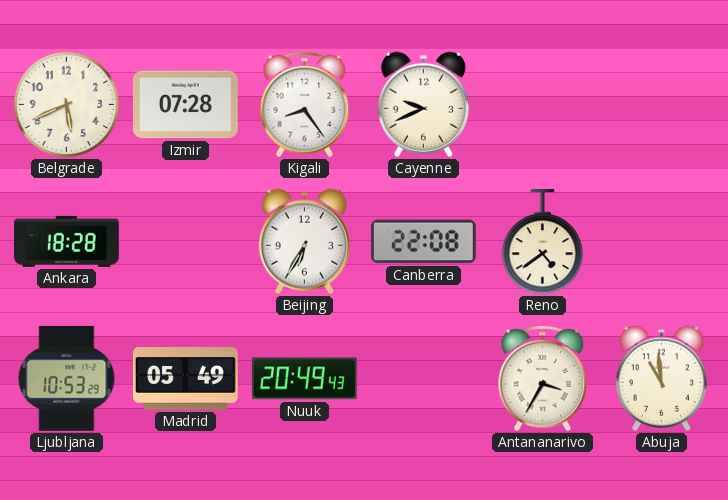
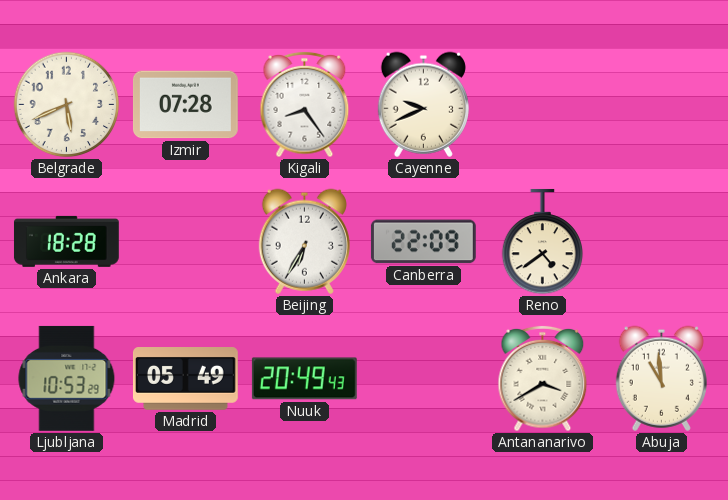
Canberra: 22:08 -> 22:09
Antananarivo: 3:35 -> 3:40
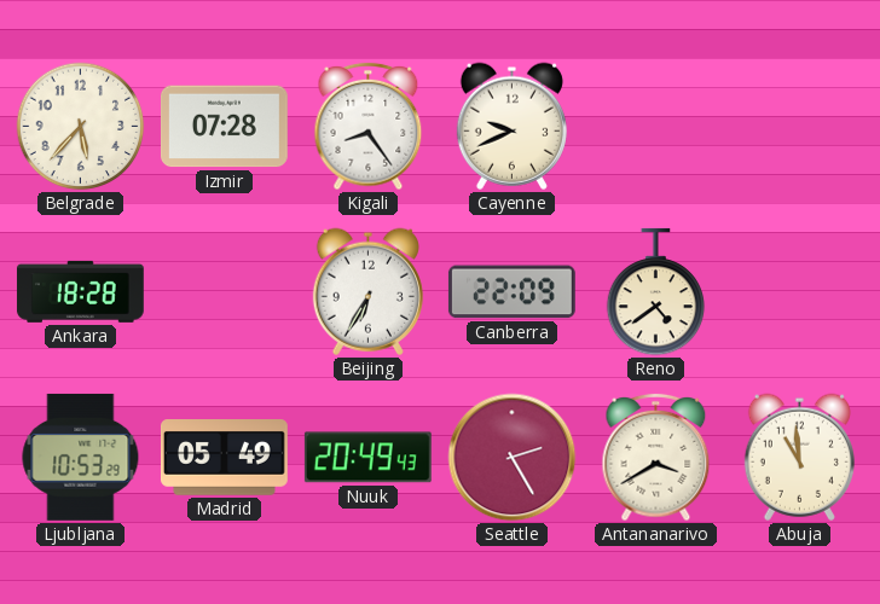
Belgrade: 5:41 -> 5:37
Seattle: none -> 2:25
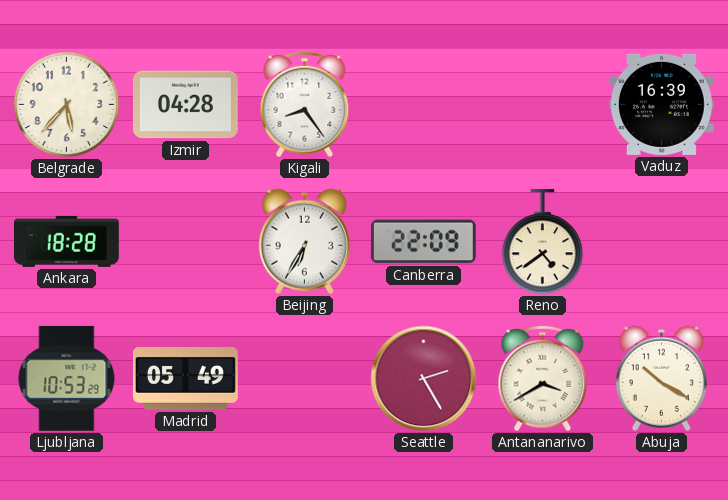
Izmir: 07:28 -> 04:28
Cayenne: 9:41 -> none
Vaduz: none -> 16:39
Nuuk: 20:49 -> none
Abuja: 10:59 -> 10:20
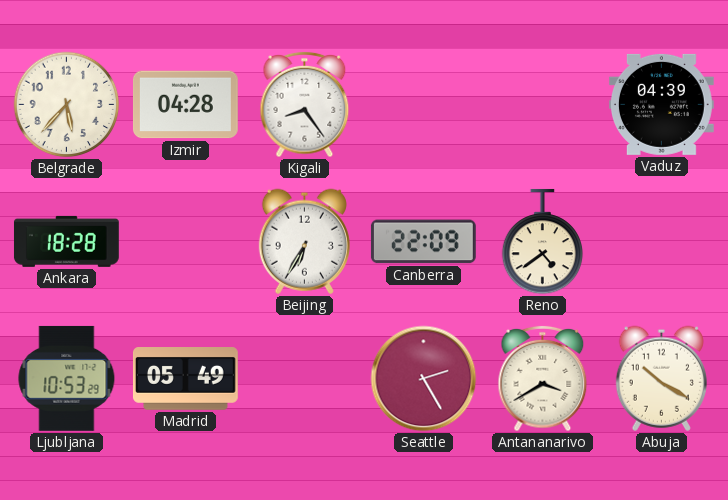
Vaduz: 16:39 -> 04:39
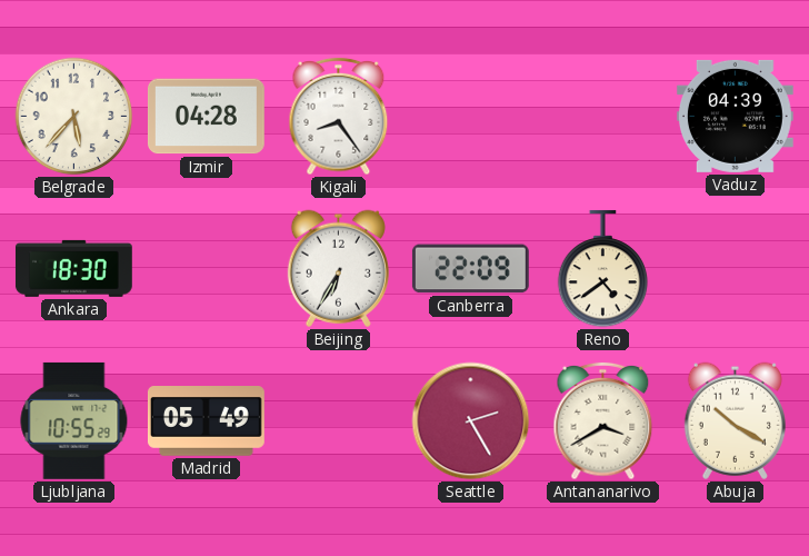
Ankara: 18:28 -> 18:30
Ljubljana: 10:53 -> 10:55
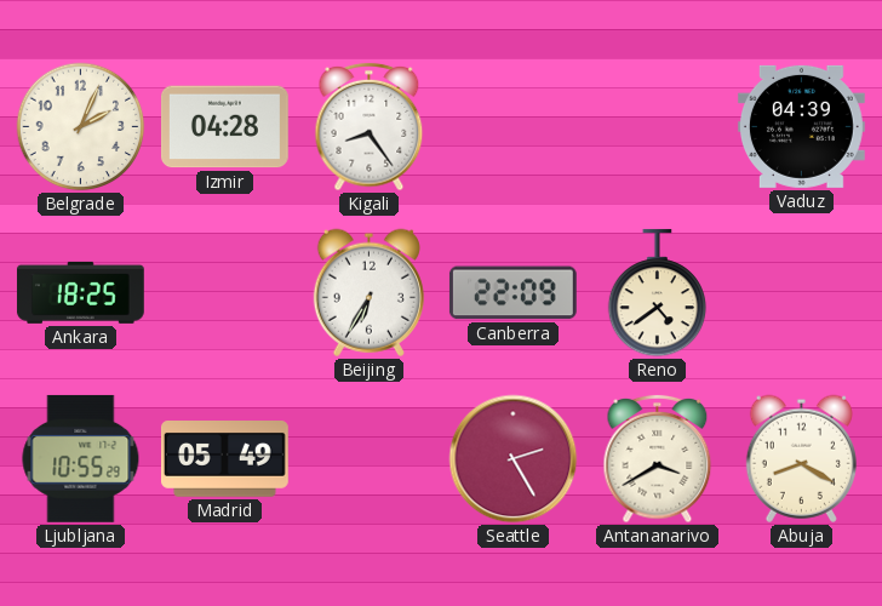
Belgrade: 5:37 -> 2:04
Ankara: 18:30 -> 18:25
Abuja: 10:20 -> 8:20
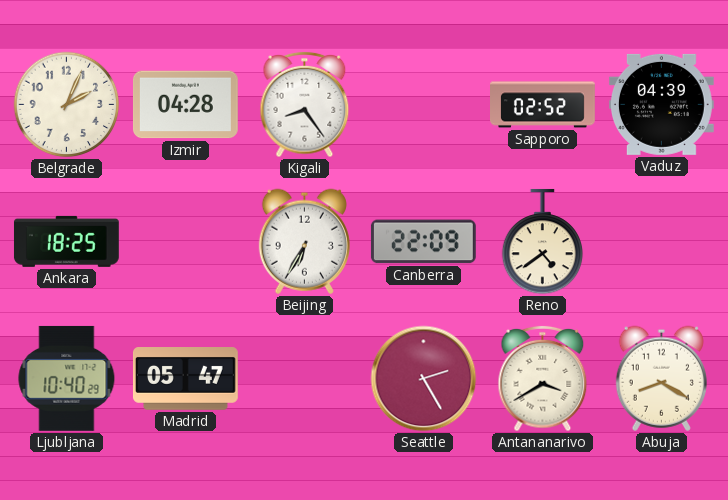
Sapporo: none -> 02:52
Ljubljana: 10:55 -> 10:40
Madrid: 05:49 -> 05:47
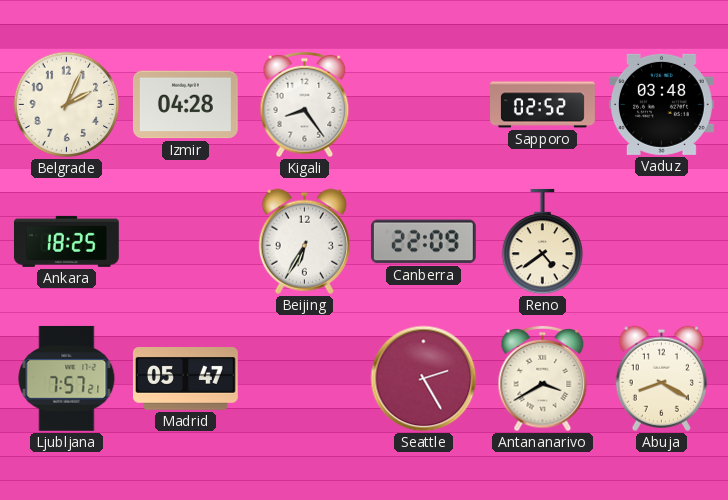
Vaduz: 04:39 -> 03:48
Ljubljana: 10:40 -> 7:57
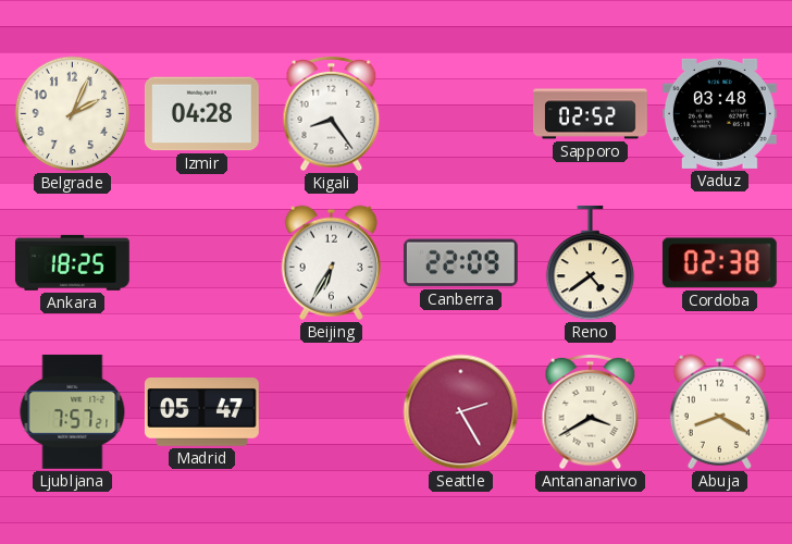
Cordoba: none -> 02:38
